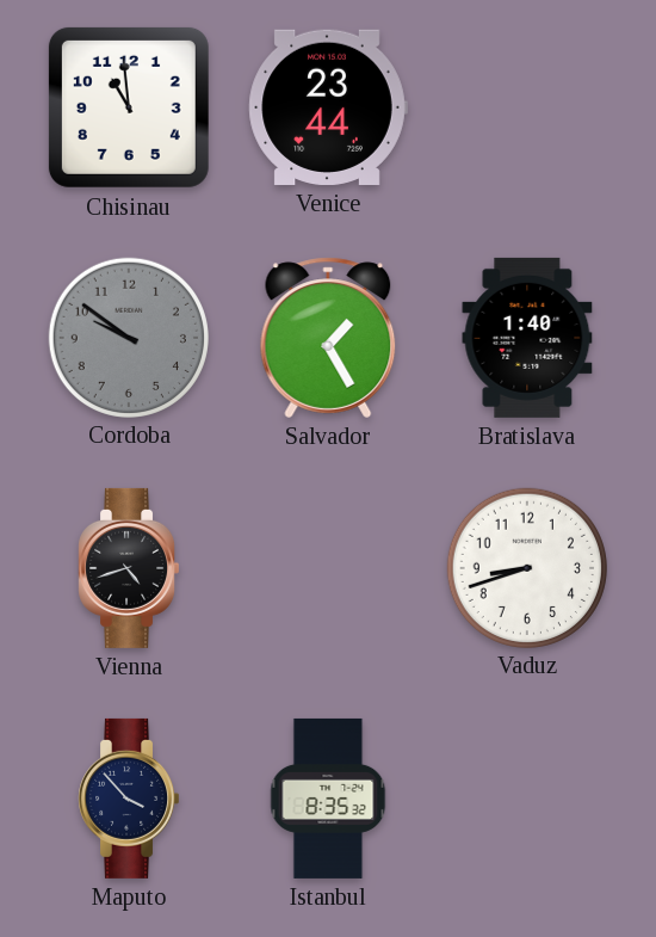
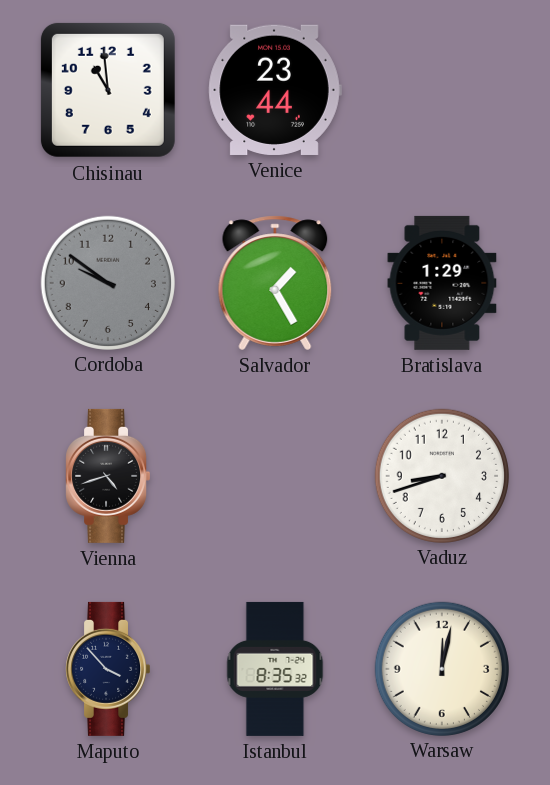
Bratislava: 1:40 -> 1:29
Warsaw: none -> 12:02
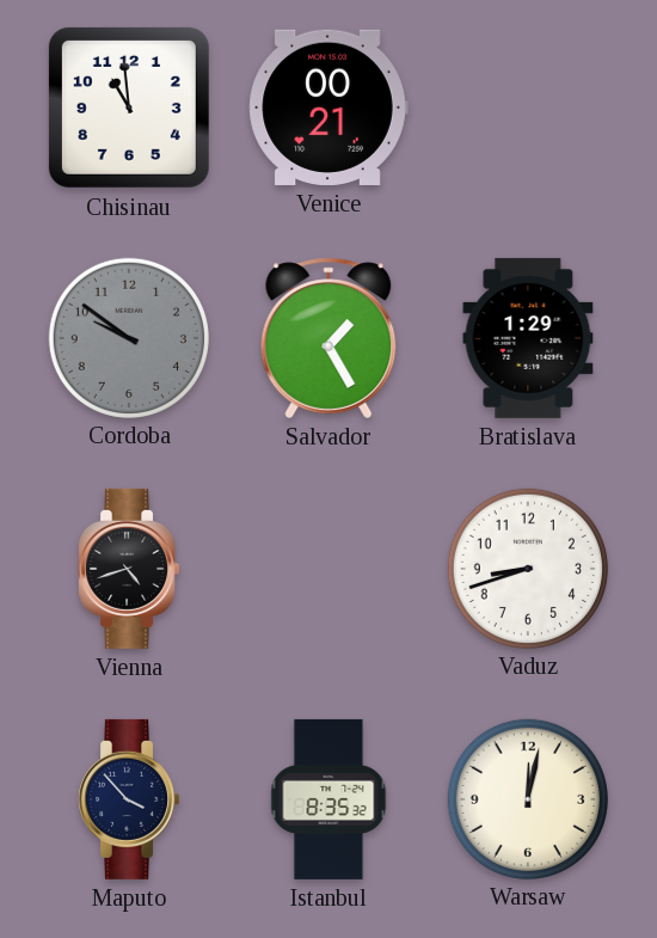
Venice: 23:44 -> 00:21
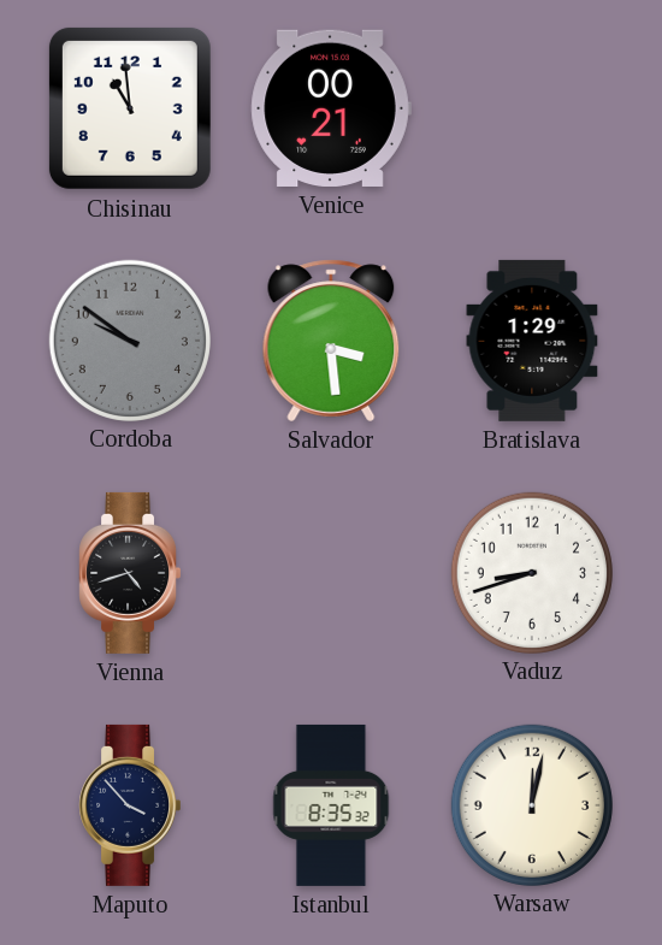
Salvador: 1:25 -> 3:29
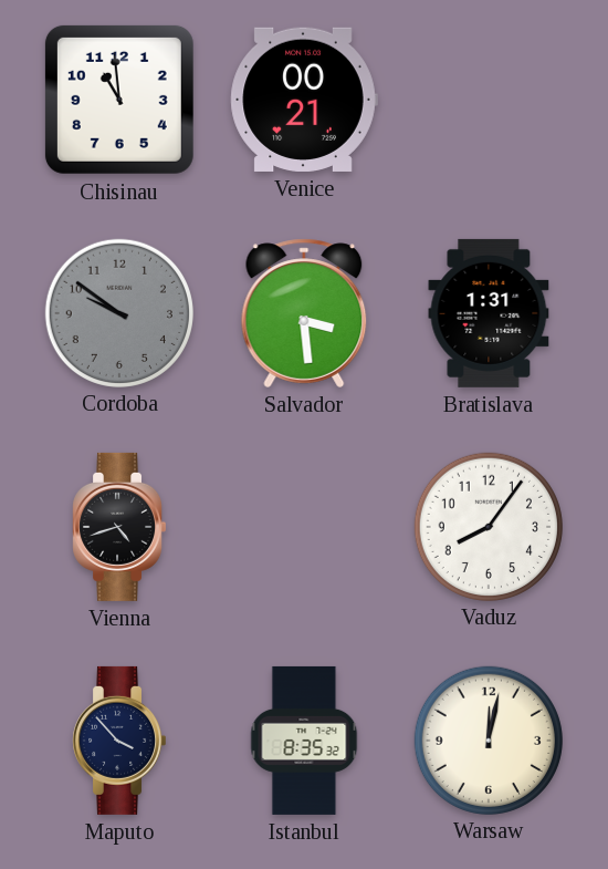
Bratislava: 1:29 -> 1:31
Vaduz: 8:42 -> 8:06
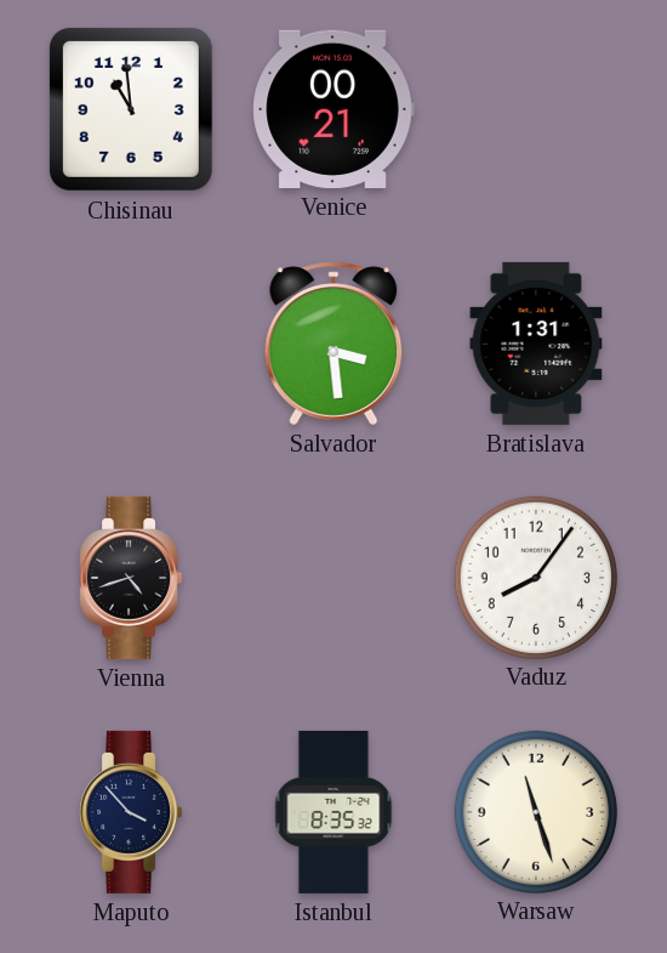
Cordoba: 9:51 -> none
Warsaw: 12:02 -> 11:27
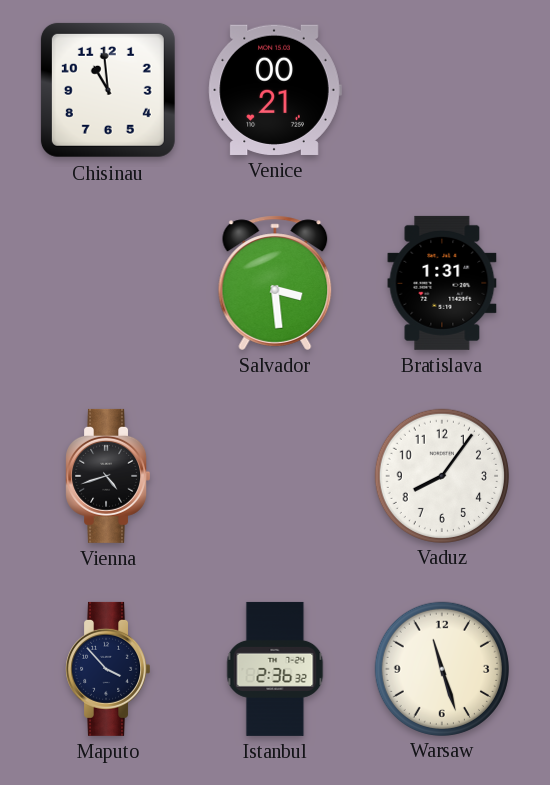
Istanbul: 8:35 -> 2:36
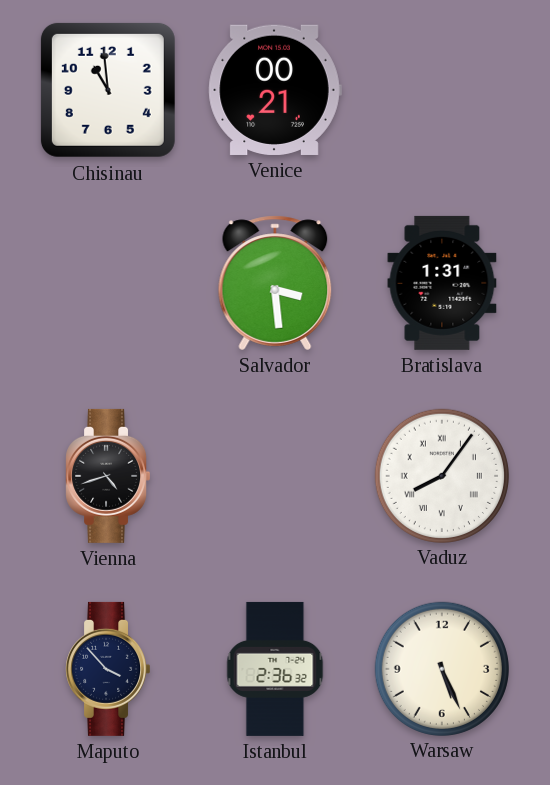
Vaduz numerals: Arabic -> Roman
Warsaw: 11:27 -> 5:26
